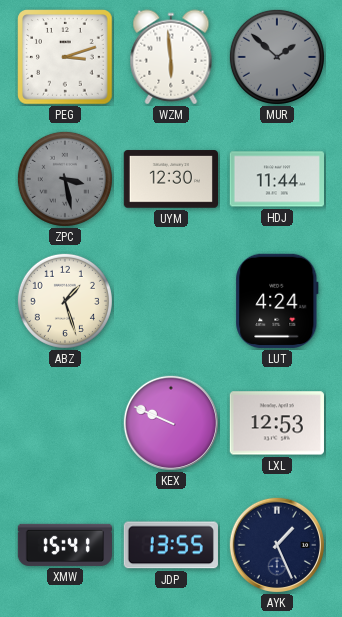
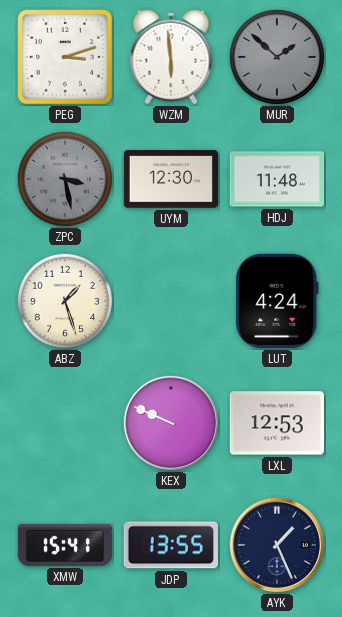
HDJ: 11:44 -> 11:48
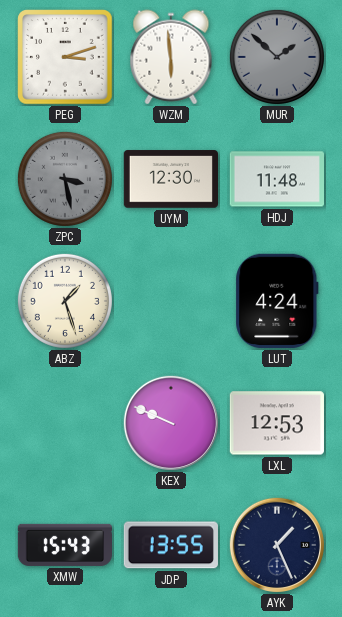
XMW: 15:41 -> 15:43
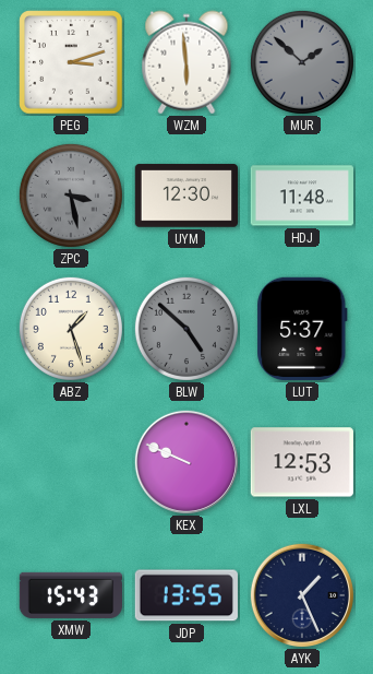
BLW: none -> 4:52
LUT: 4:24 -> 5:37
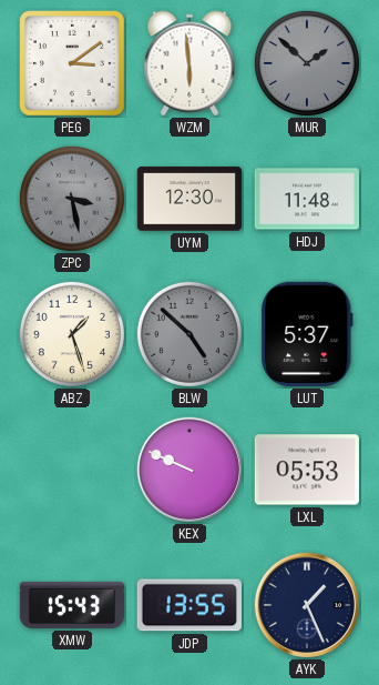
PEG: 3:12 -> 3:09
LXL: 12:53 -> 05:53
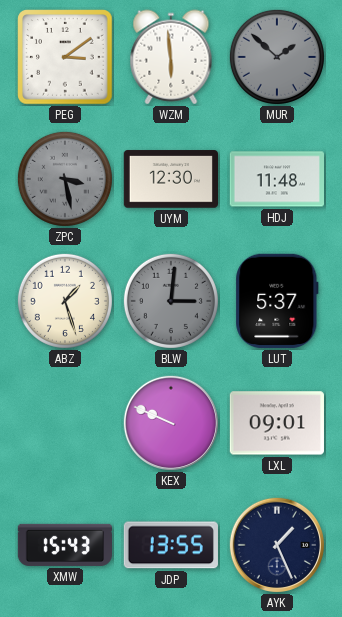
BLW: 4:52 -> 3:01
LXL: 05:53 -> 09:01
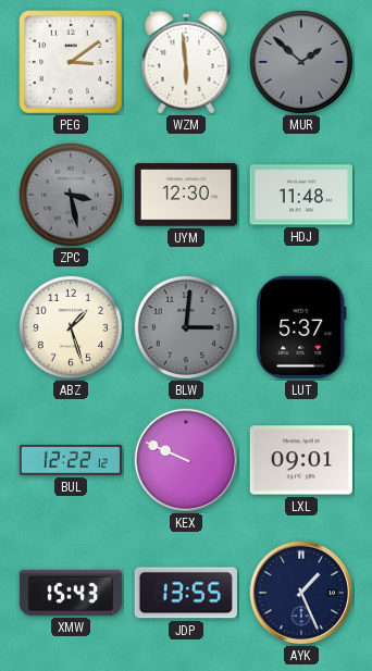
BUL: none -> 12:22
